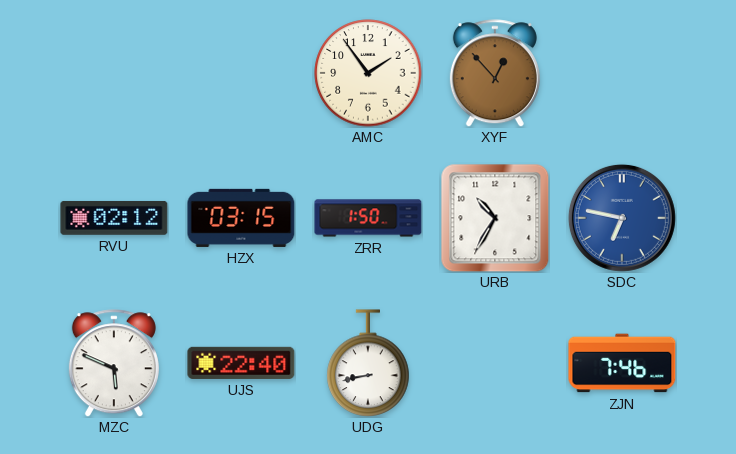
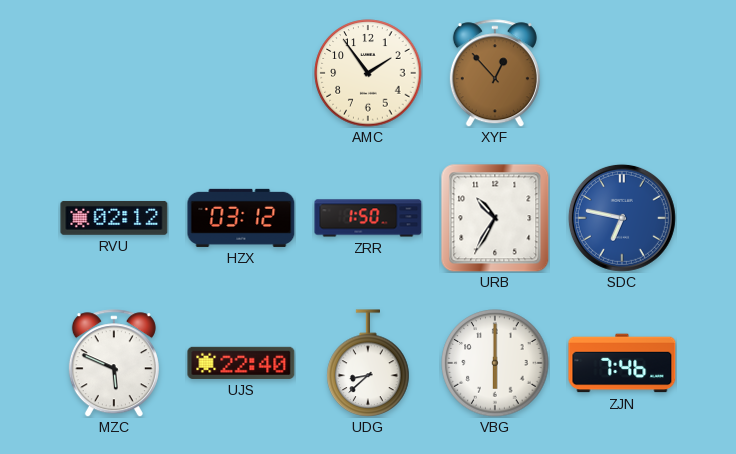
HZX: 03:15 -> 03:12
UDG: 8:43 -> 8:38
VBG: none -> 6:00
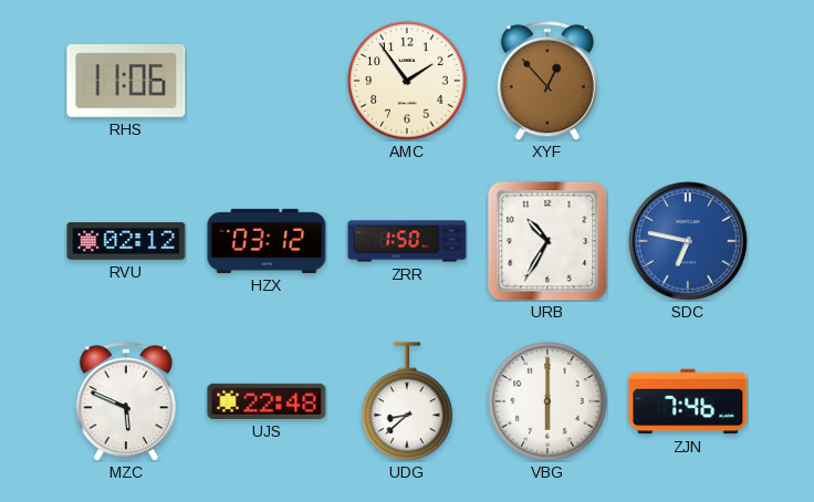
RHS: none -> 11:06
UJS: 22:40 -> 22:48
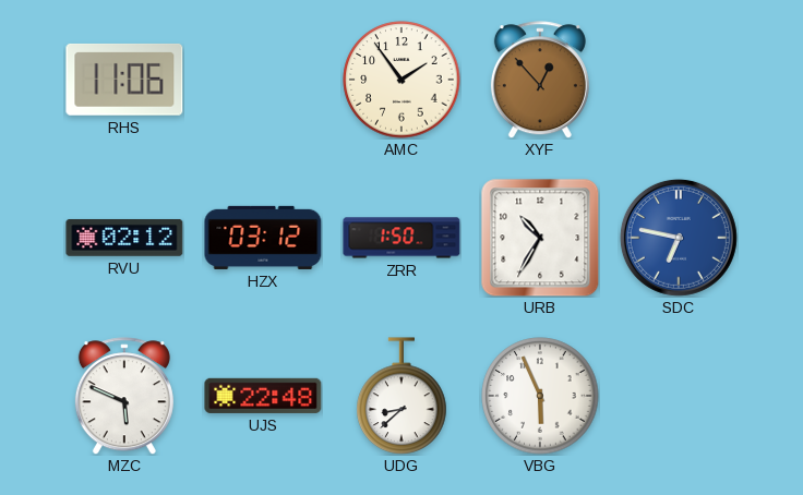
VBG: 6:00 -> 5:56
ZJN: 7:46 -> none
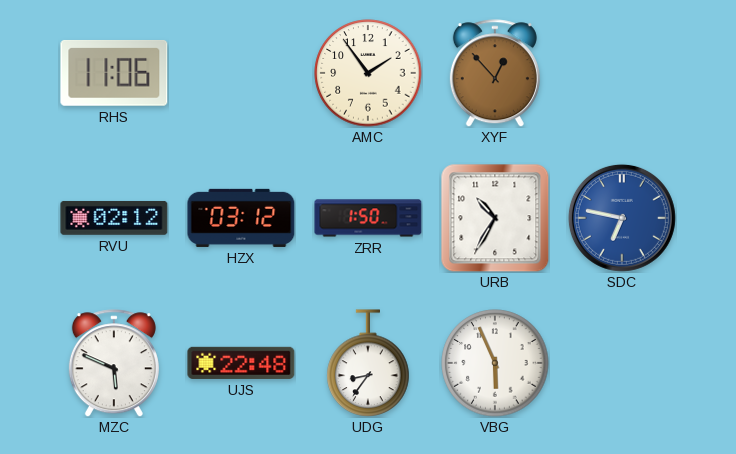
UDG: 8:38 -> 8:36
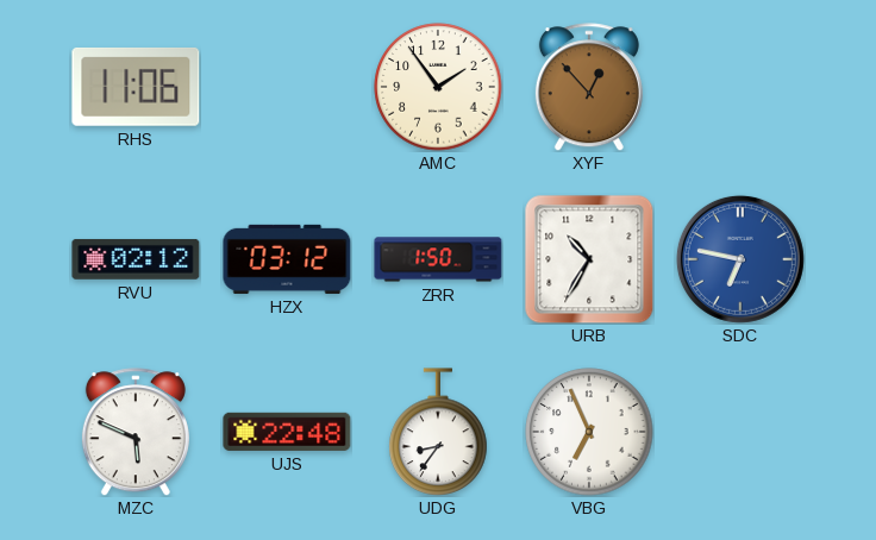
VBG: 5:56 -> 6:56
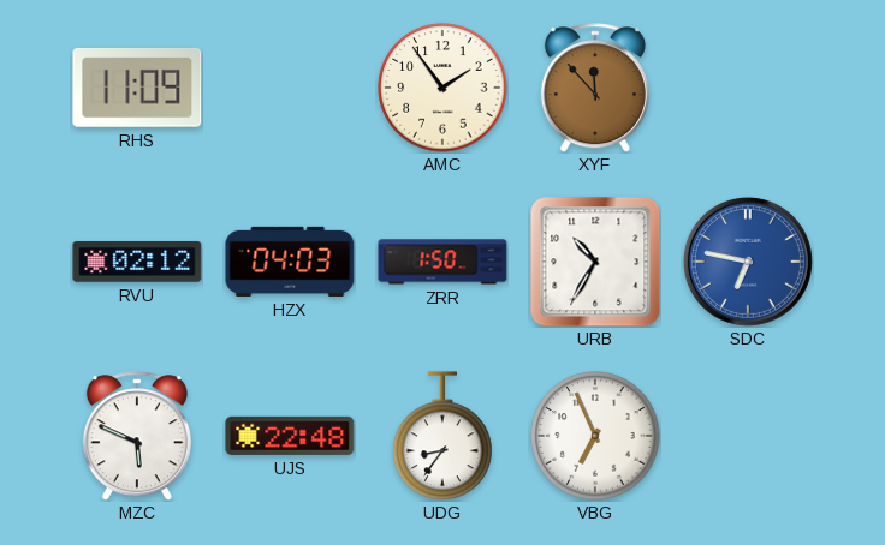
RHS: 11:06 -> 11:09
XYF: 12:53 -> 11:53
HZX: 03:12 -> 04:03
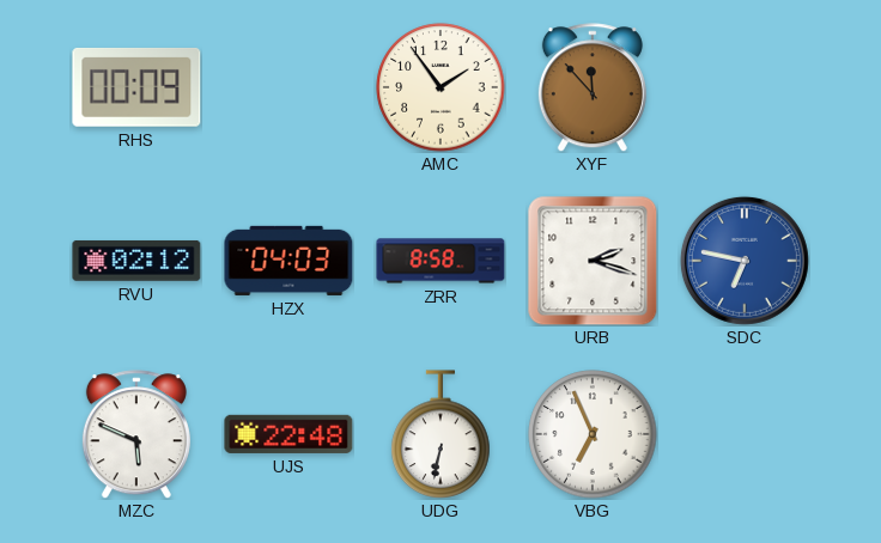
RHS: 11:09 -> 00:09
ZRR: 1:50 -> 8:58
URB: 10:35 -> 2:18
UDG: 8:36 -> 6:32
